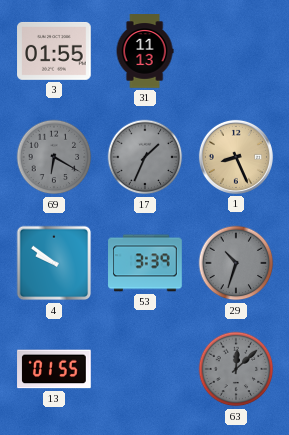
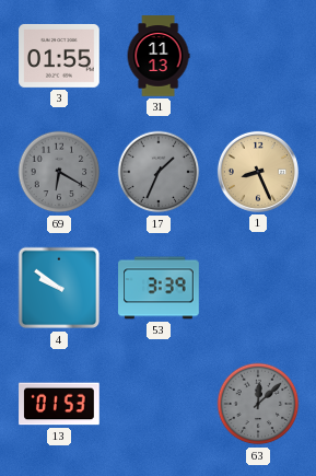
29: 10:33 -> none
13: 01:55 -> 01:53
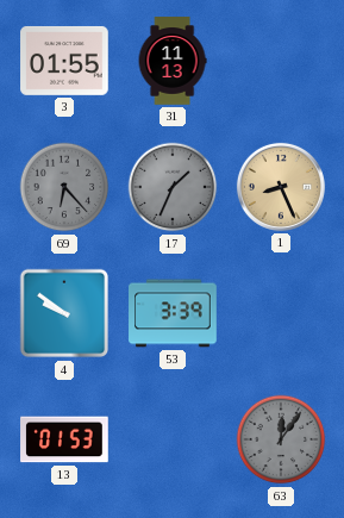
69: 6:20 -> 6:23
63: 12:08 -> 12:06
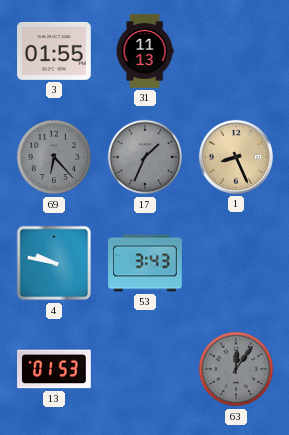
4: 9:51 -> 9:47
53: 3:39 -> 3:43
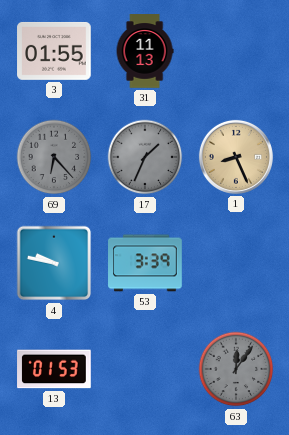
53: 3:43 -> 3:39
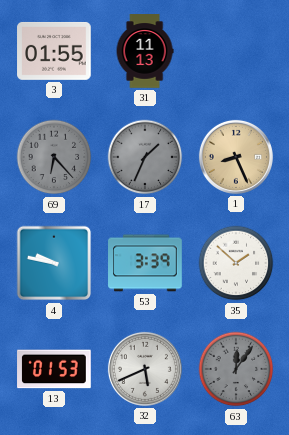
35: none -> 1:52
32: none -> 5:41
